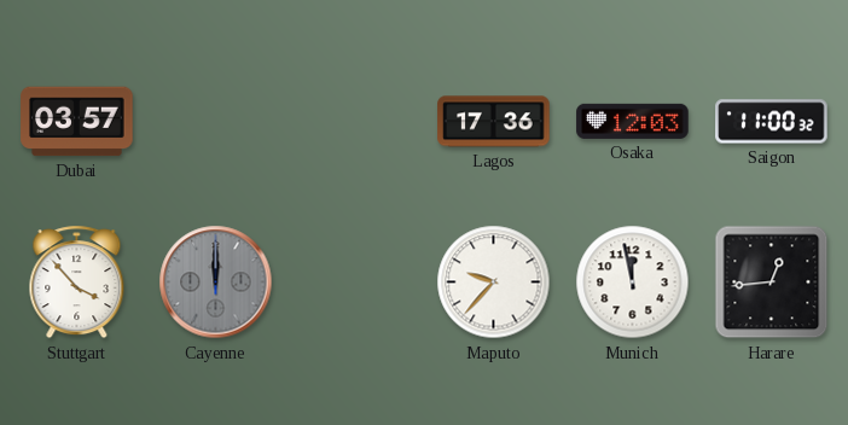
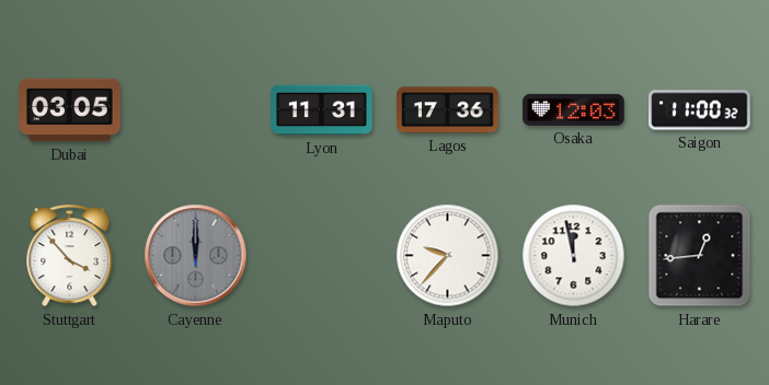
Dubai: 03:57 -> 03:05
Lyon: none -> 11:31
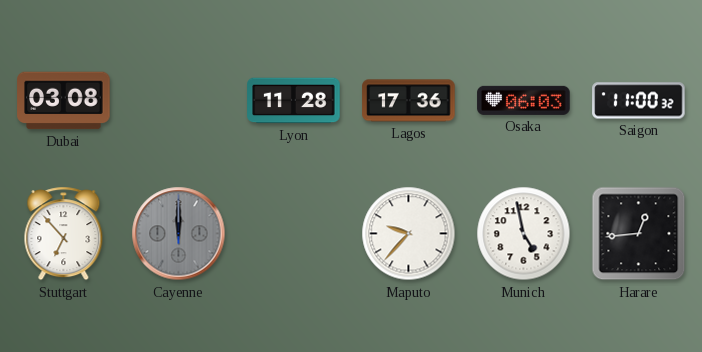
Dubai: 03:05 -> 03:08
Lyon: 11:31 -> 11:28
Osaka: 12:03 -> 06:03
Stuttgart: 3:53 -> 6:53
Munich: 11:58 -> 4:58
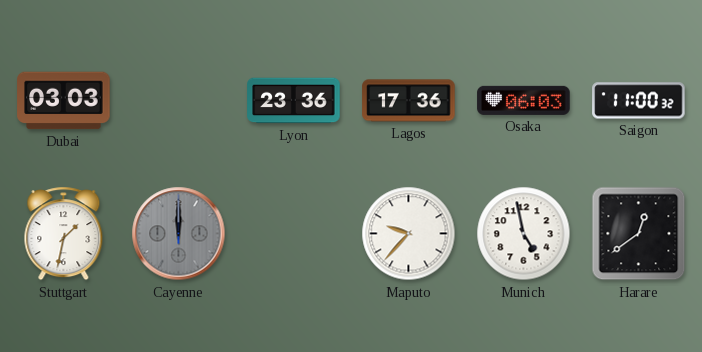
Dubai: 03:08 -> 03:03
Lyon: 11:28 -> 23:36
Stuttgart: 6:53 -> 1:32
Harare: 12:44 -> 12:39
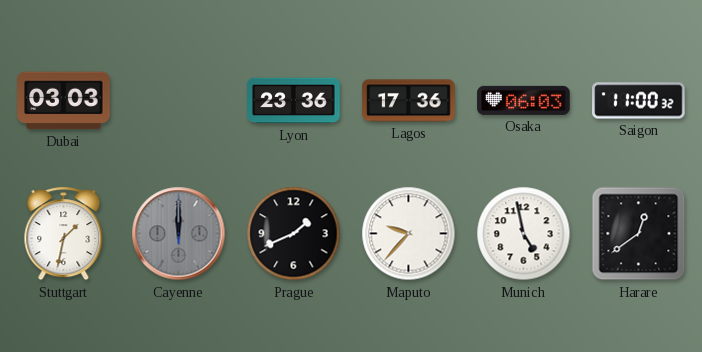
Prague: none -> 1:41
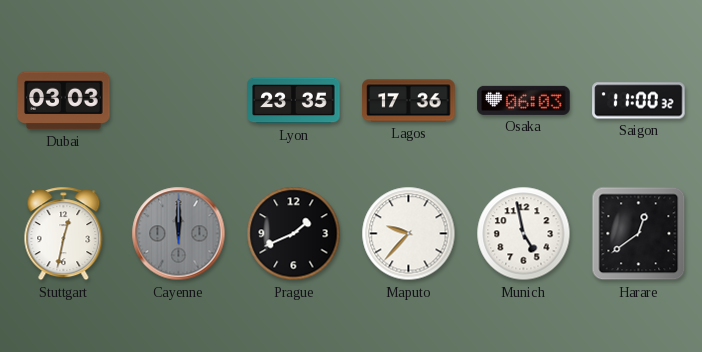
Lyon: 23:36 -> 23:35
Stuttgart: 1:32 -> 12:32
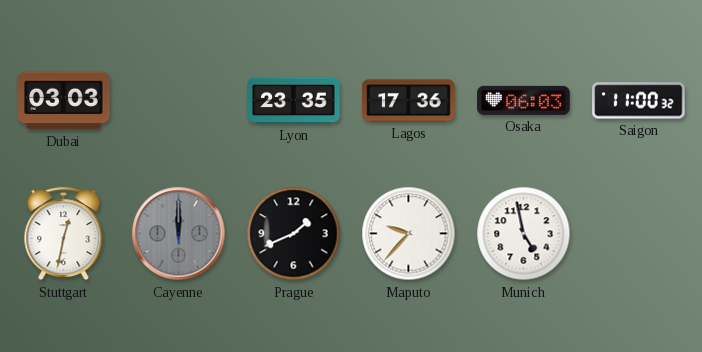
Harare: 12:39 -> none
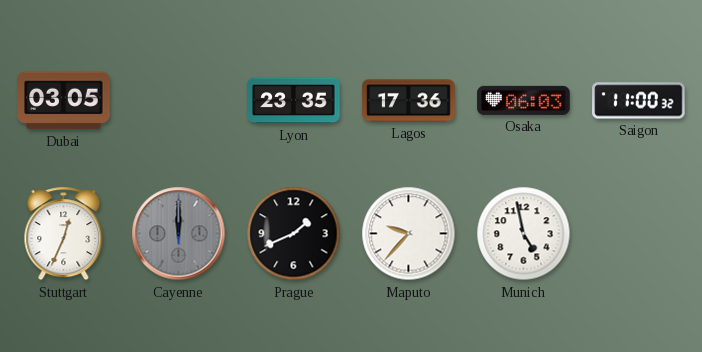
Dubai: 03:03 -> 03:05
Stuttgart: 12:32 -> 12:34
